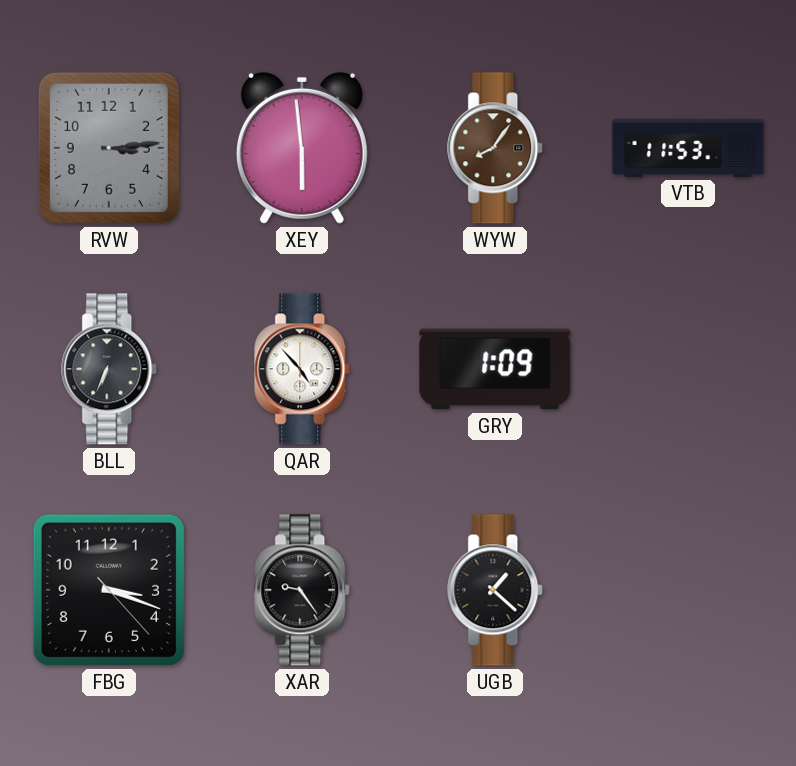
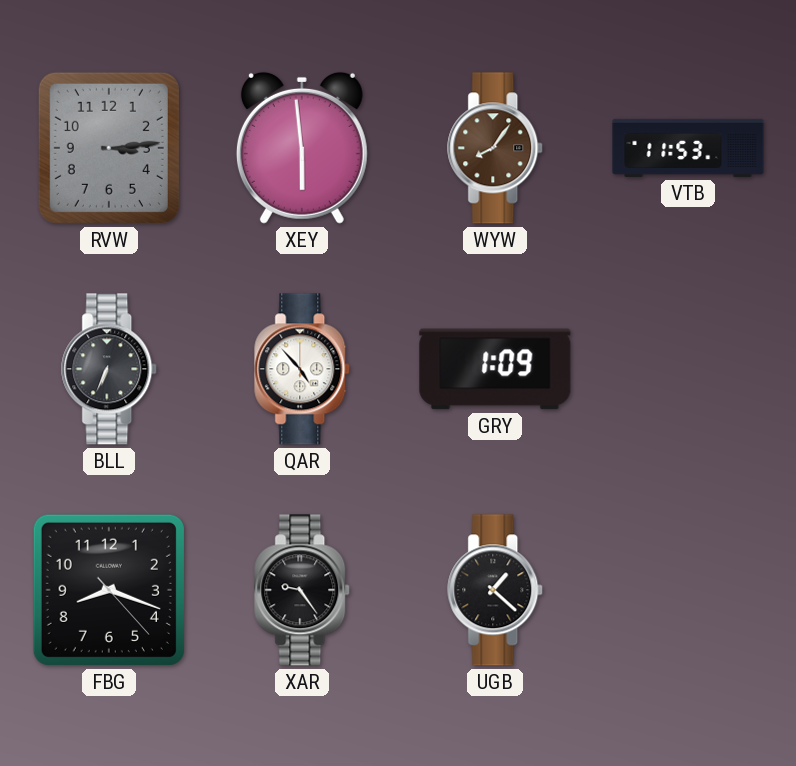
FBG: 3:18 -> 8:18
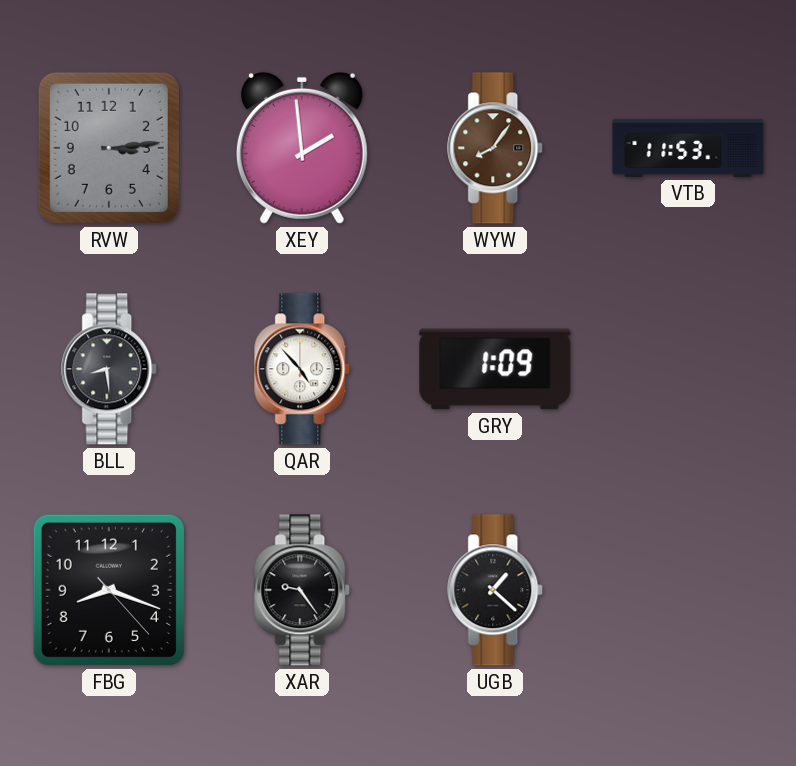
XEY: 5:59 -> 1:59
BLL: 6:34 -> 8:29
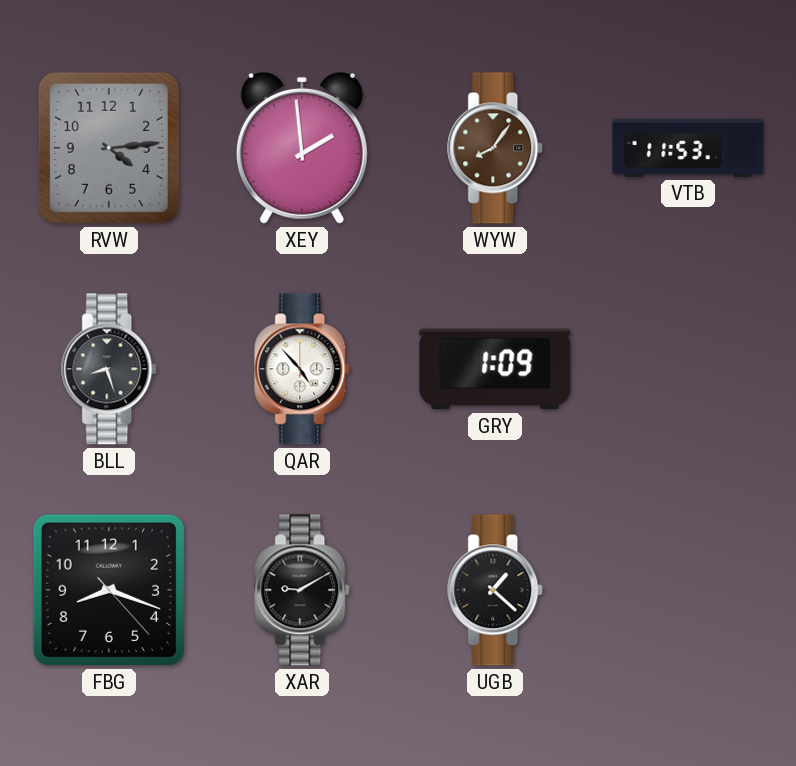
RVW: 3:14 -> 4:14
BLL: 8:29 -> 8:27
XAR: 9:24 -> 9:10
